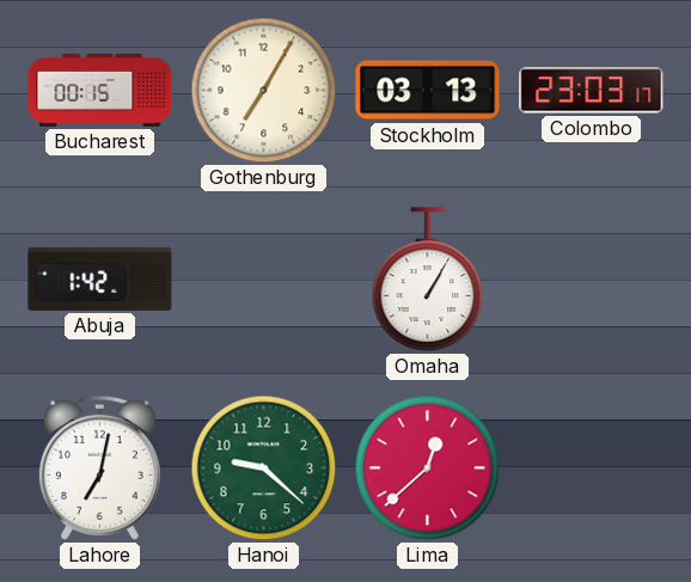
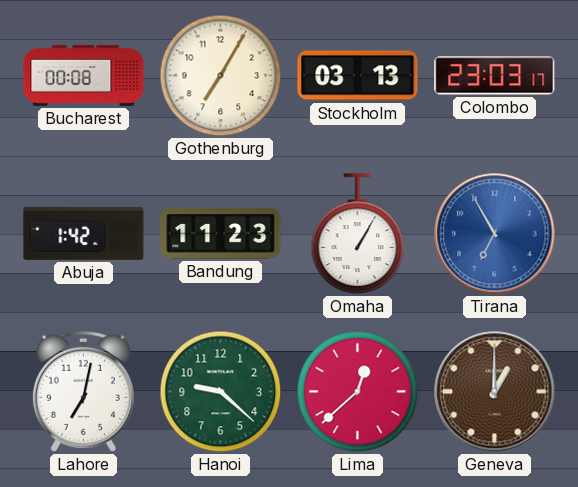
Bucharest: 00:15 -> 00:08
Bandung: none -> 11:23
Tirana: none -> 6:55
Geneva: none -> 1:00
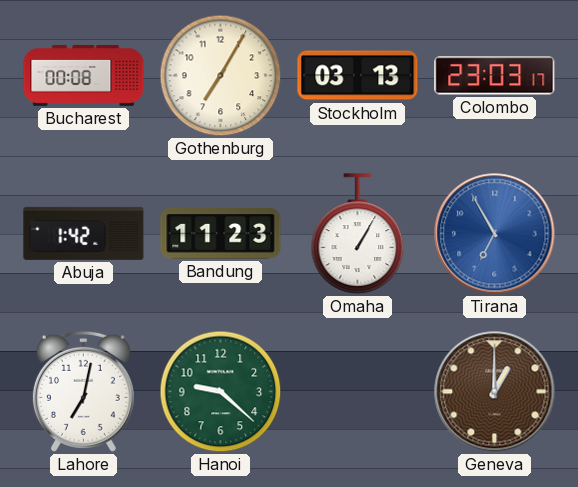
Lima: 12:38 -> none
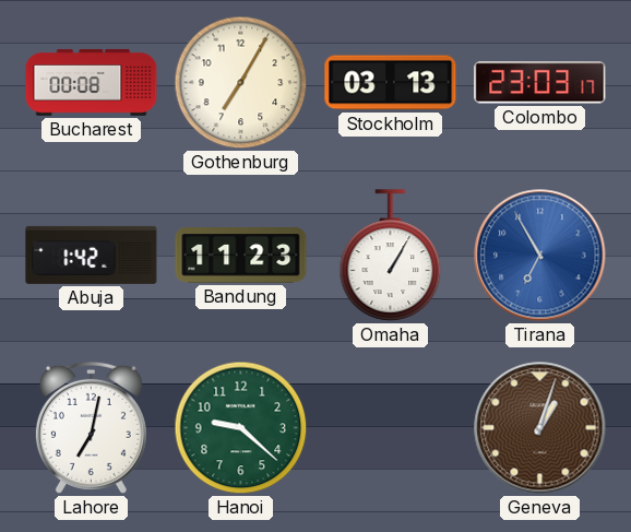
Geneva: 1:00 -> 1:03
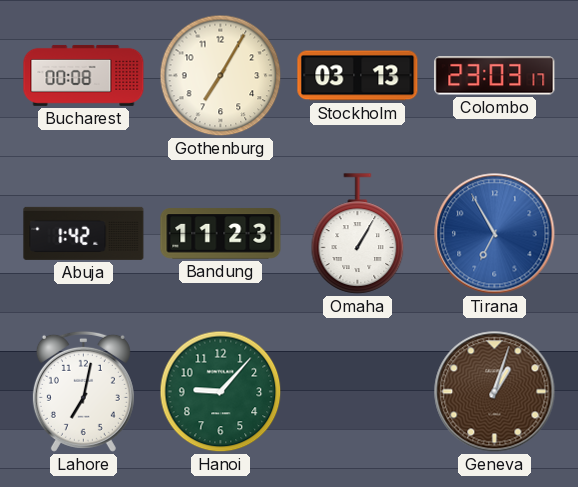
Hanoi: 9:22 -> 9:07
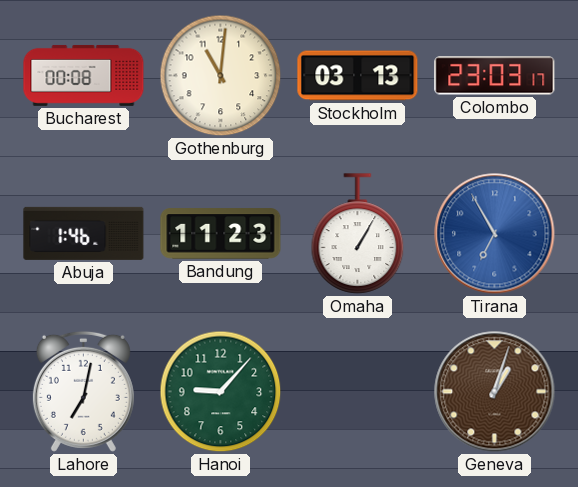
Gothenburg: 7:05 -> 11:01
Abuja: 1:42 -> 1:46
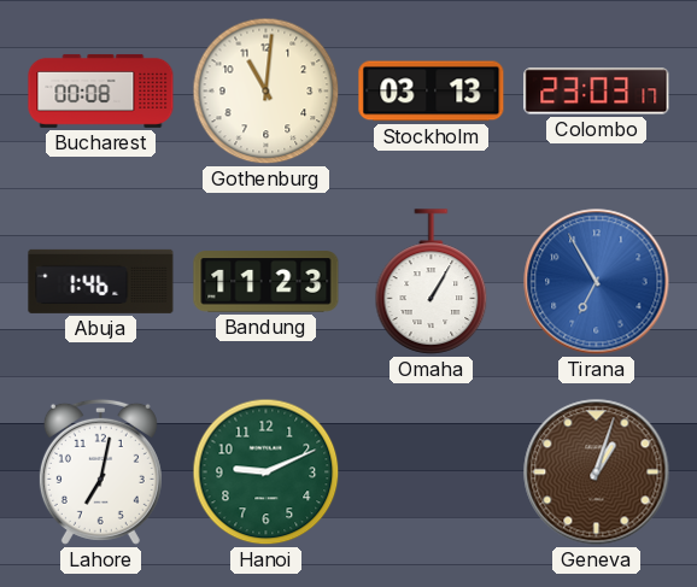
Hanoi: 9:07 -> 9:11
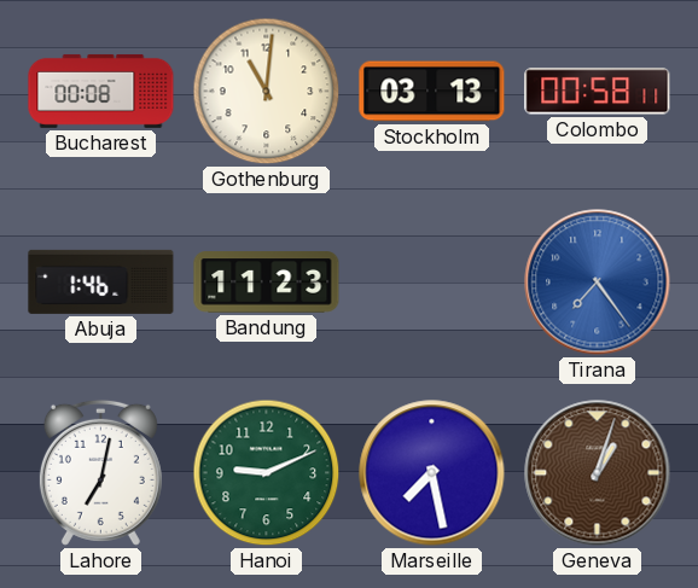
Colombo: 23:03 -> 00:58
Omaha: 1:05 -> none
Tirana: 6:55 -> 7:24
Marseille: none -> 7:28
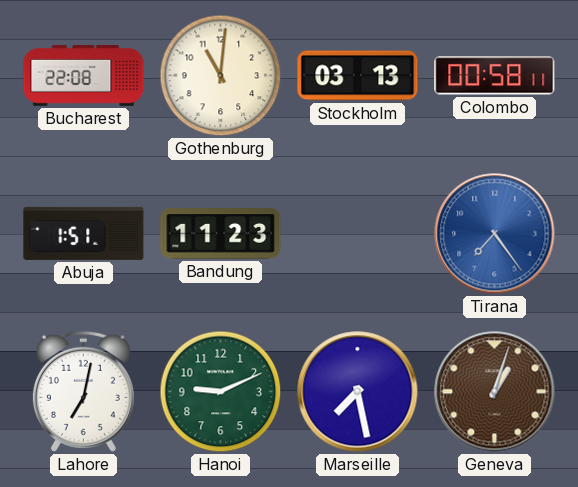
Bucharest: 00:08 -> 22:08
Abuja: 1:46 -> 1:51
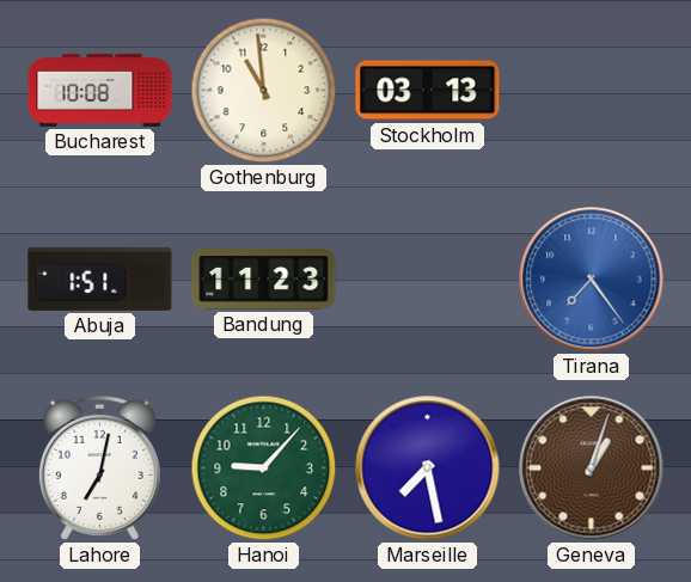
Bucharest: 22:08 -> 10:08
Gothenburg: 11:01 -> 10:59
Colombo: 00:58 -> none
Hanoi: 9:11 -> 9:07
